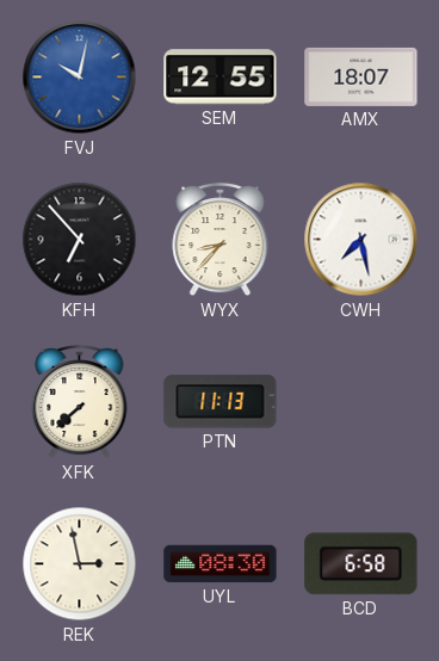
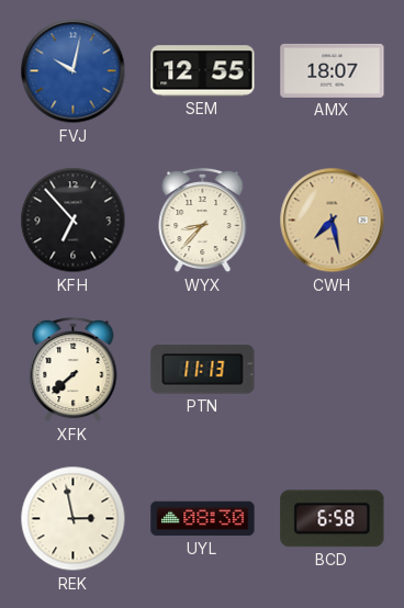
CWH dial: white -> champagne
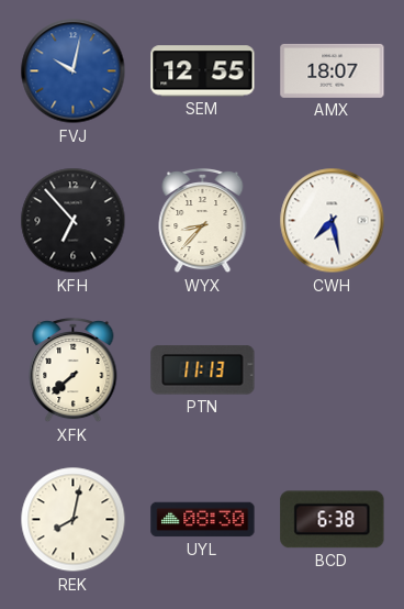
CWH dial: champagne -> white
REK: 2:58 -> 8:02
BCD: 6:58 -> 6:38
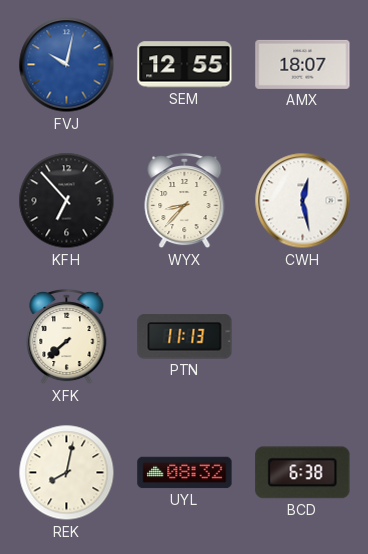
CWH: 7:28 -> 12:28
UYL: 08:30 -> 08:32
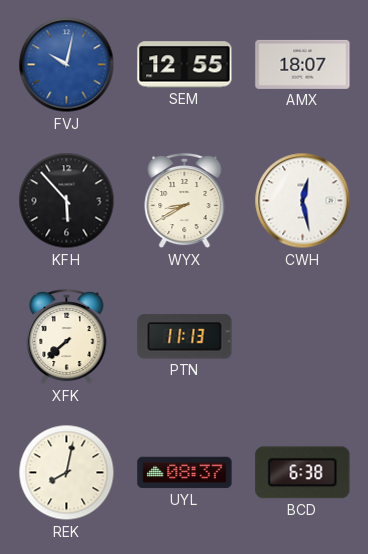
KFH: 6:53 -> 5:53
WYX: 8:37 -> 8:40
UYL: 08:32 -> 08:37
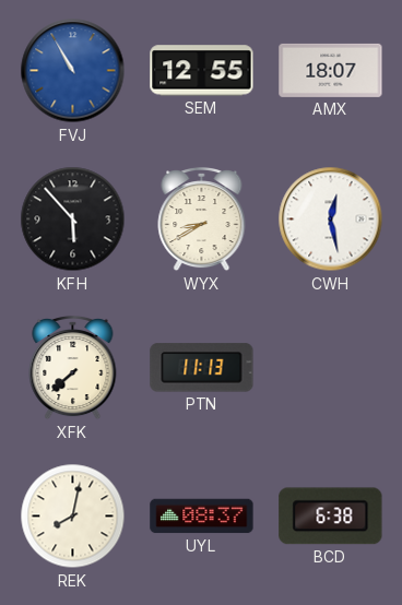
FVJ: 10:02 -> 10:55
